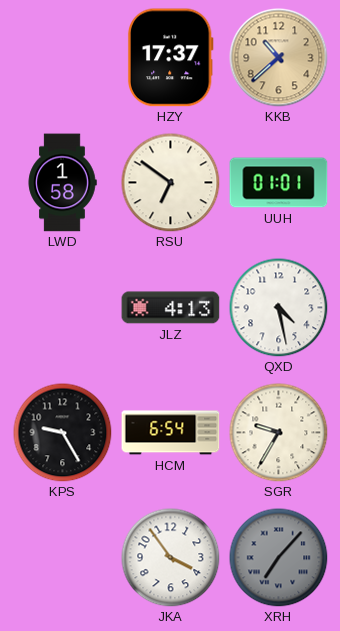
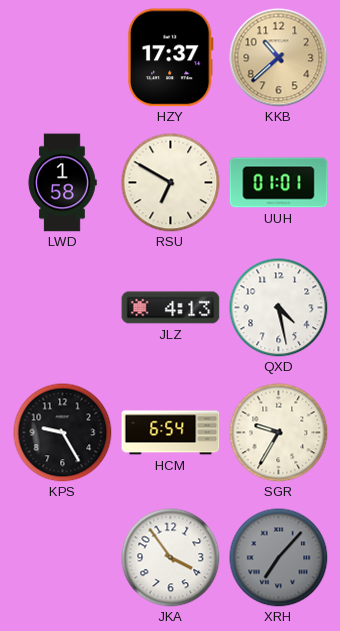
RSU: 6:51 -> 6:50
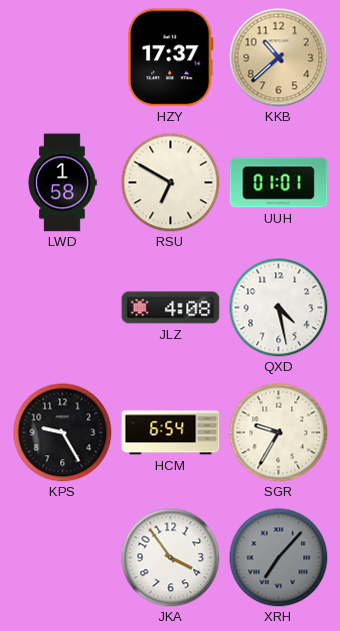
JLZ: 4:13 -> 4:08
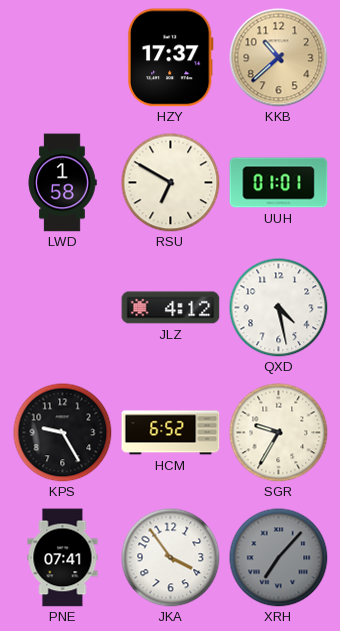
JLZ: 4:08 -> 4:12
HCM: 6:54 -> 6:52
PNE: none -> 07:41
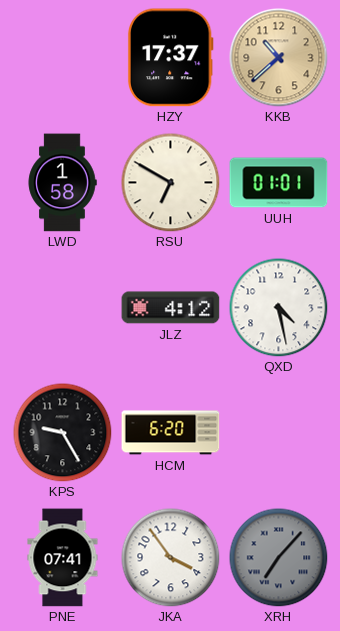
HCM: 6:52 -> 6:20
SGR: 9:35 -> none
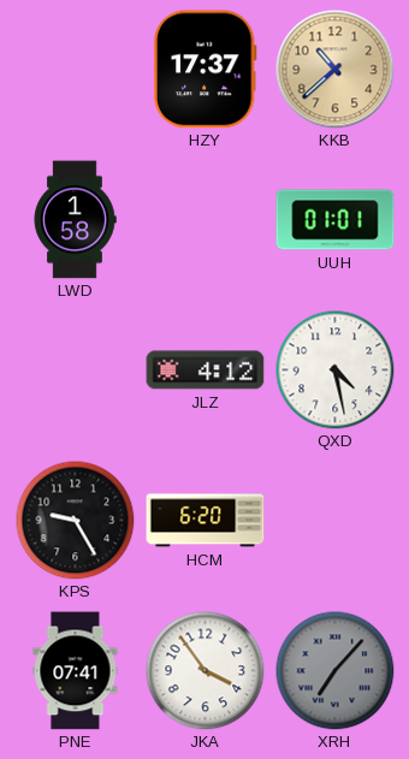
RSU: 6:50 -> none
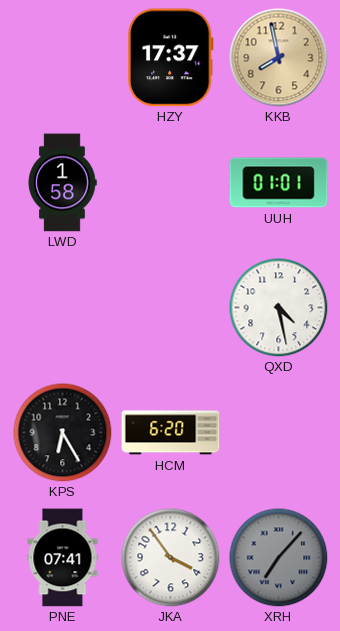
KKB: 10:38 -> 7:58
JLZ: 4:12 -> none
KPS: 9:25 -> 6:25
